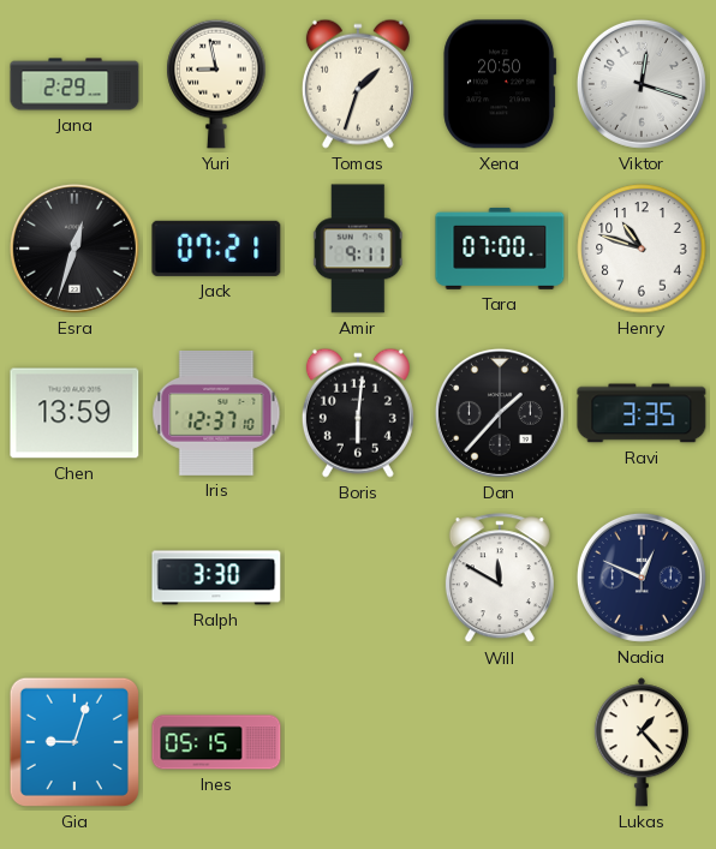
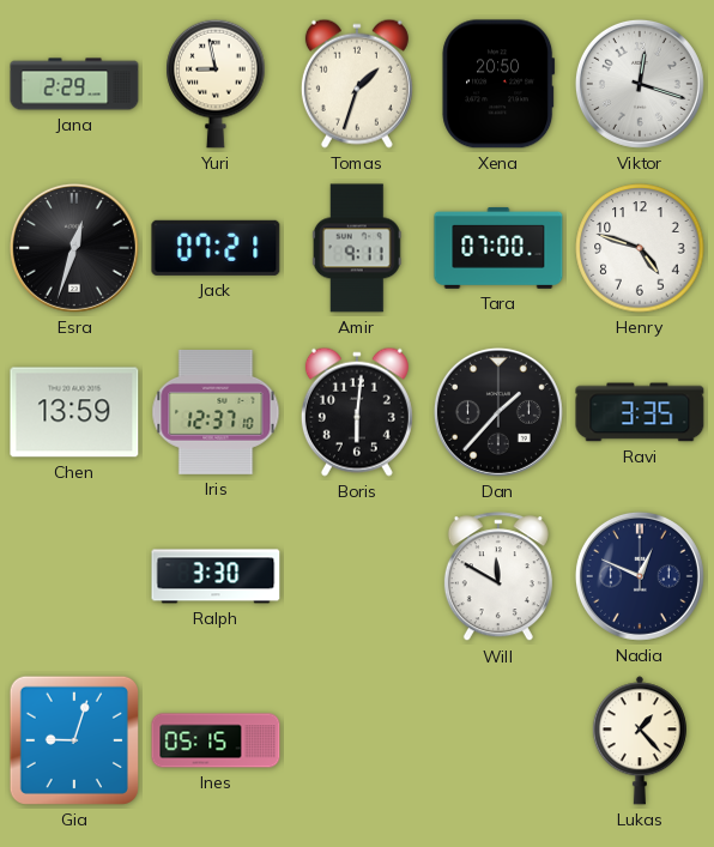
Henry: 10:48 -> 4:48
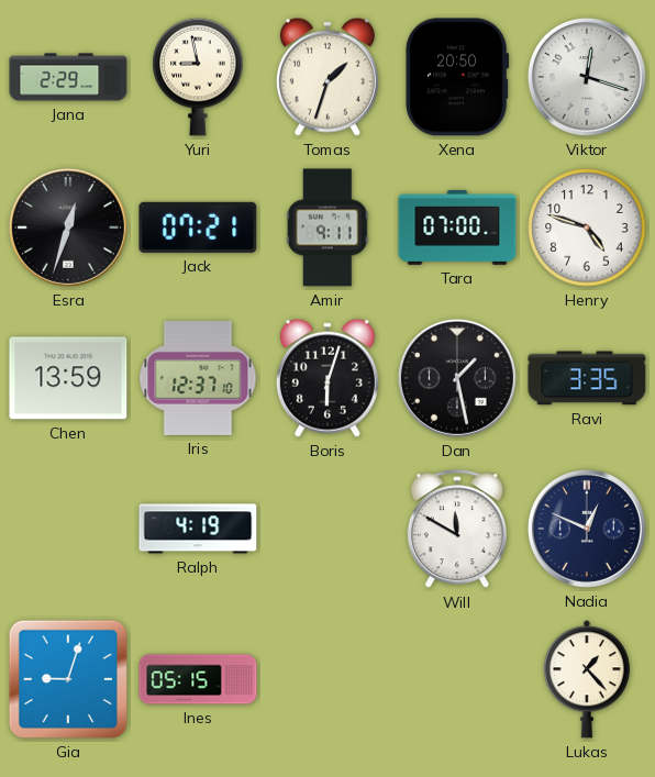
Boris: 6:01 -> 6:03
Dan: 1:37 -> 1:28
Ralph: 3:30 -> 4:19
